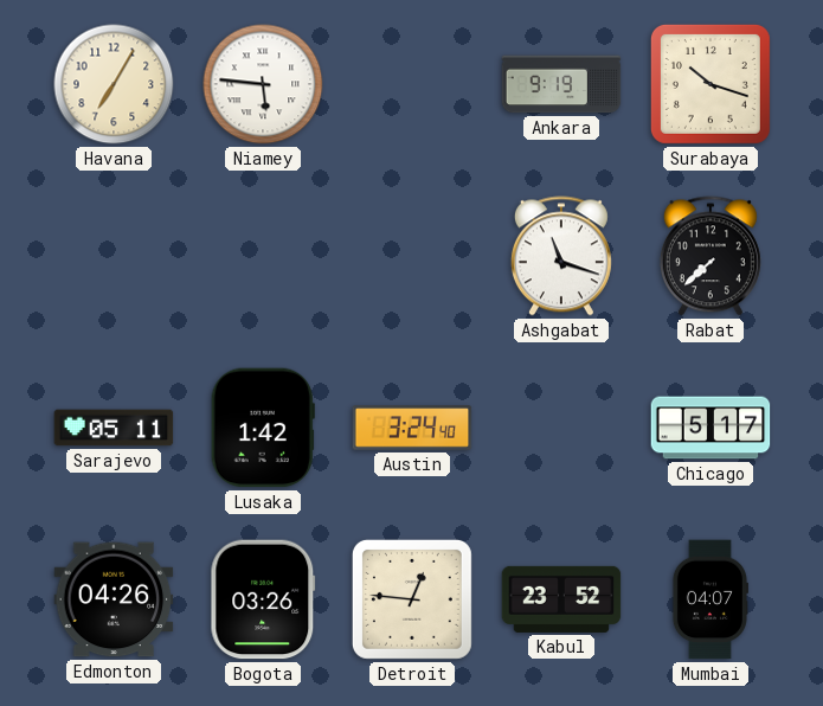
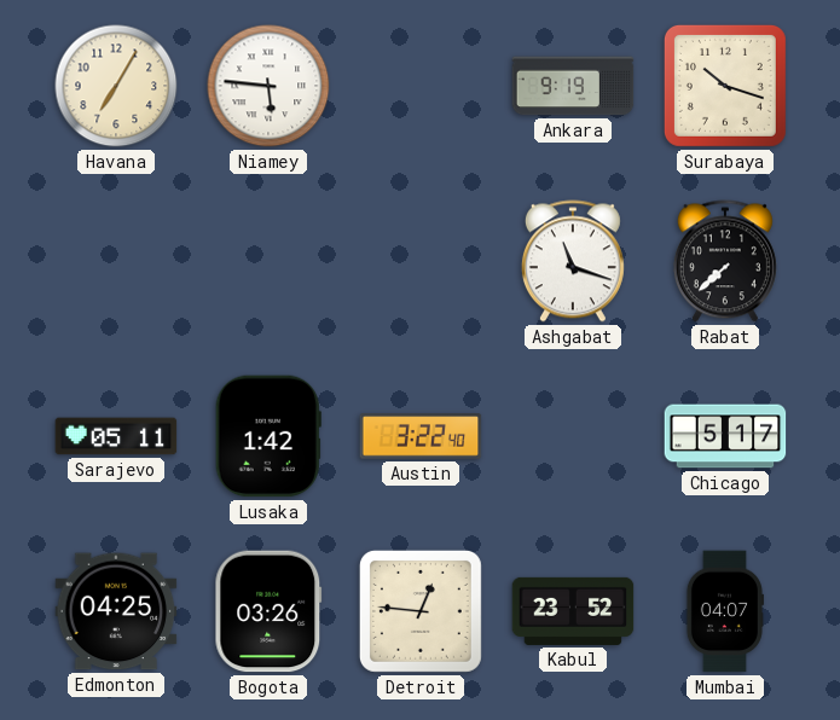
Austin: 3:24 -> 3:22
Edmonton: 04:26 -> 04:25
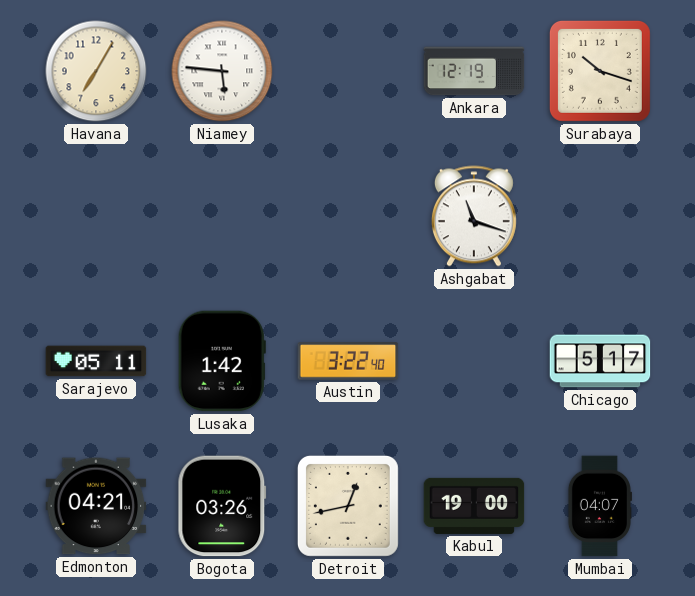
Ankara: 9:19 -> 12:19
Rabat: 7:38 -> none
Edmonton: 04:25 -> 04:21
Detroit: 12:46 -> 12:43
Kabul: 23:52 -> 19:00
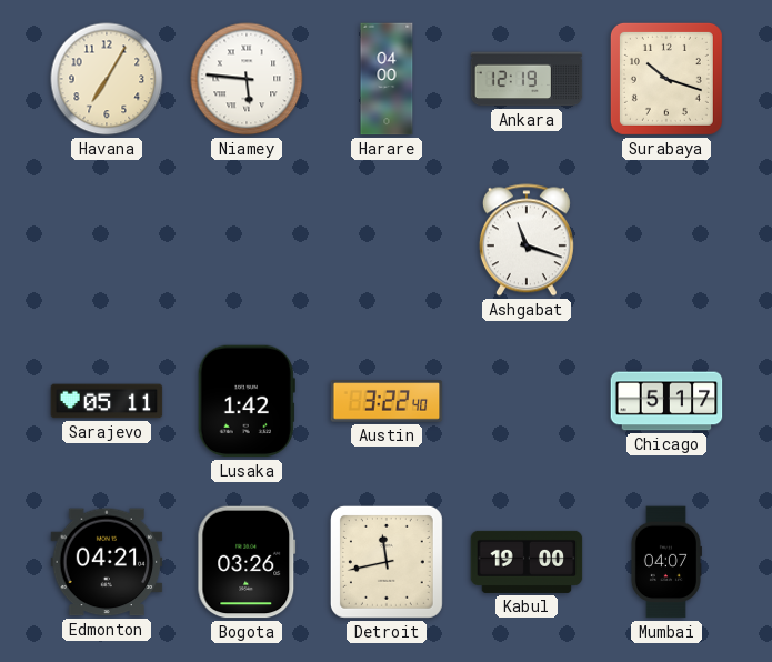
Harare: none -> 04:00
Detroit: 12:43 -> 11:43
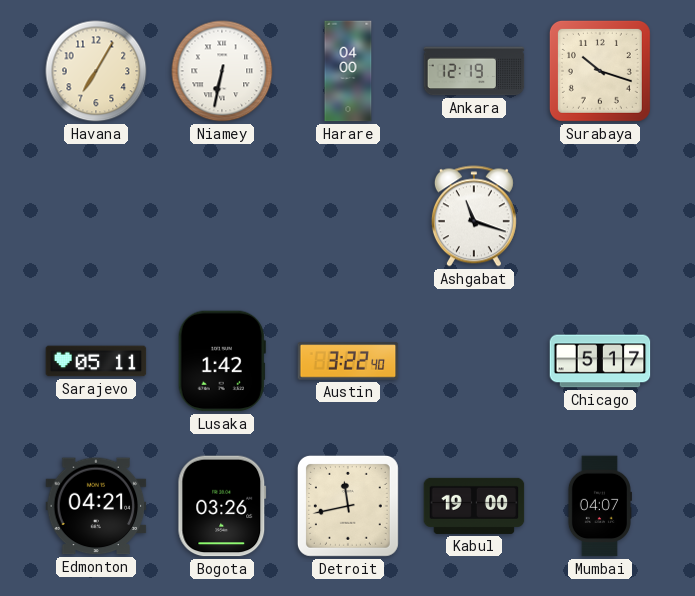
Niamey: 5:46 -> 6:32
